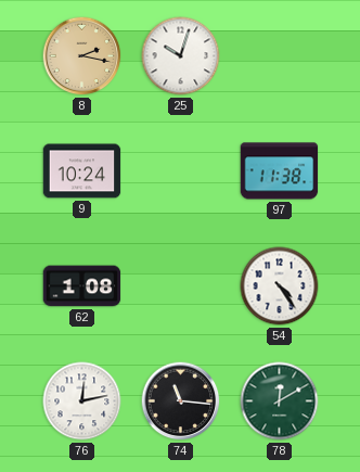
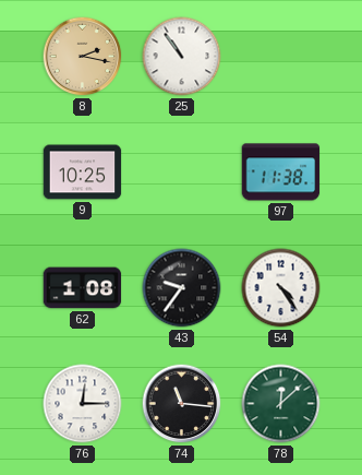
25: 10:03 -> 10:54
9: 10:24 -> 10:25
43: none -> 9:36
76: 12:13 -> 12:15
78: 12:10 -> 12:08
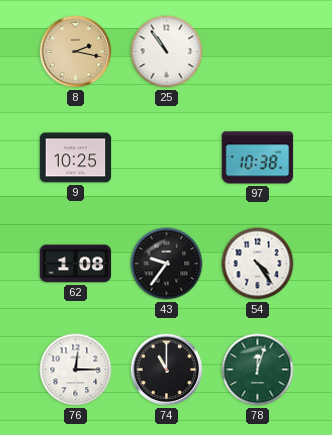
97: 11:38 -> 10:38
74: 11:16 -> 11:00
78: 12:08 -> 12:03
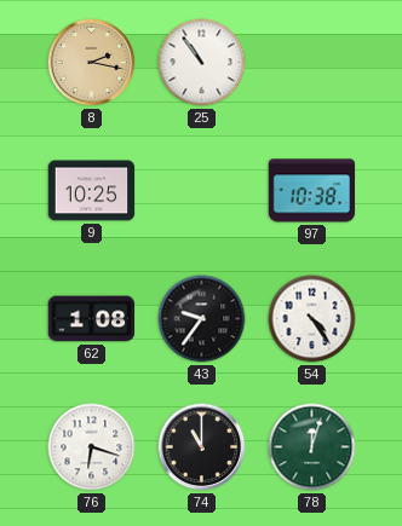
76: 12:15 -> 6:18
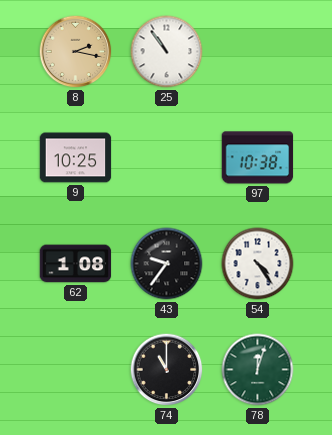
76: 6:18 -> none
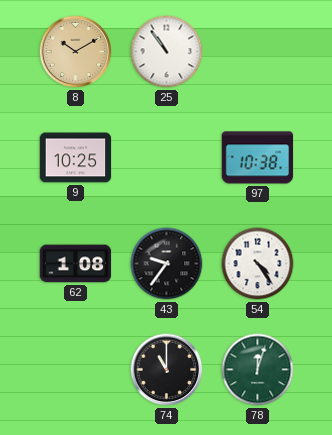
8: 2:17 -> 10:10
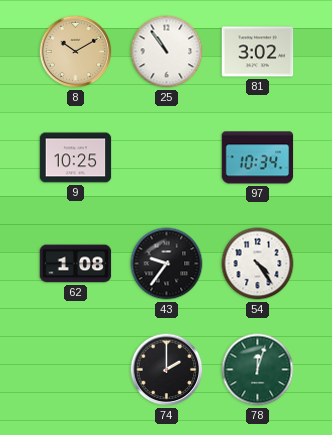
81: none -> 3:02
97: 10:38 -> 10:34
74: 11:00 -> 2:00
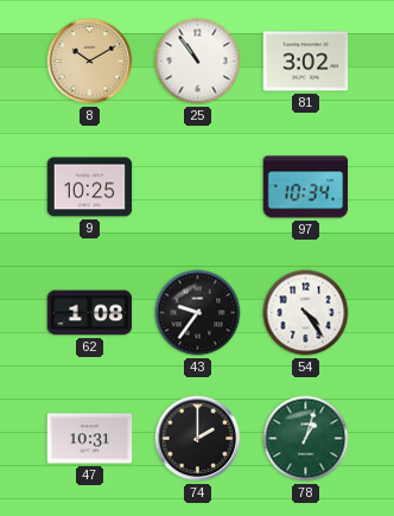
47: none -> 10:31
78: 12:03 -> 1:03
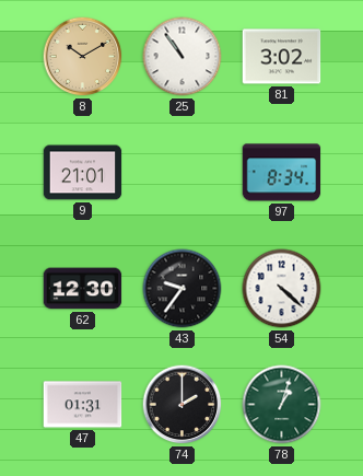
9: 10:25 -> 21:01
97: 10:34 -> 8:34
62: 1:08 -> 12:30
54: 4:24 -> 4:22
47: 10:31 -> 01:31
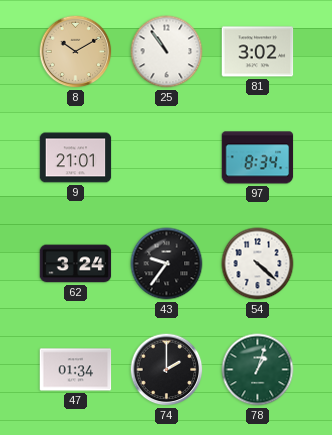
62: 12:30 -> 3:24
47: 01:31 -> 01:34
